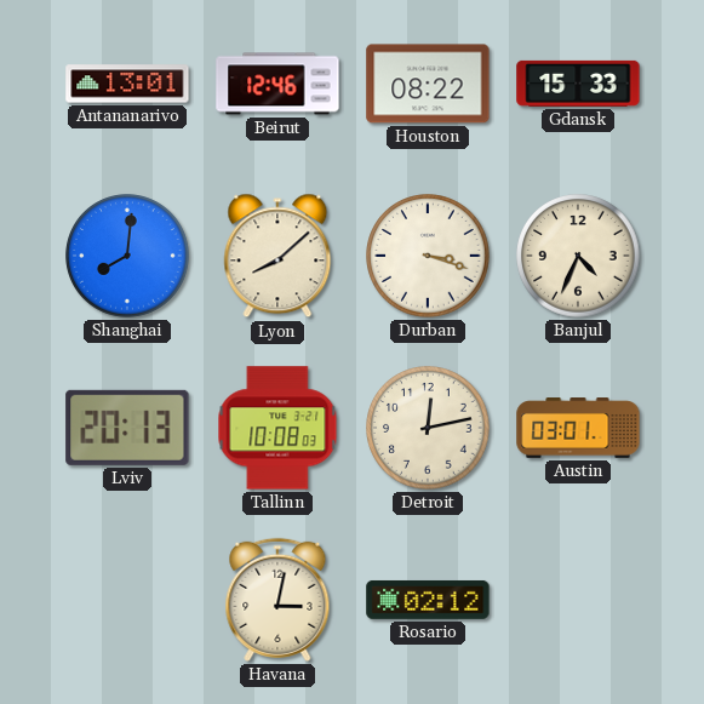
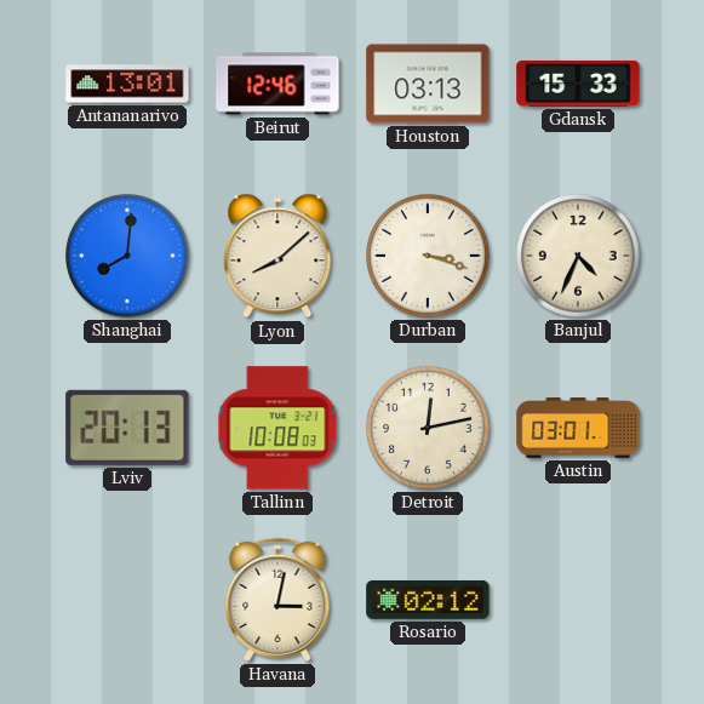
Houston: 08:22 -> 03:13
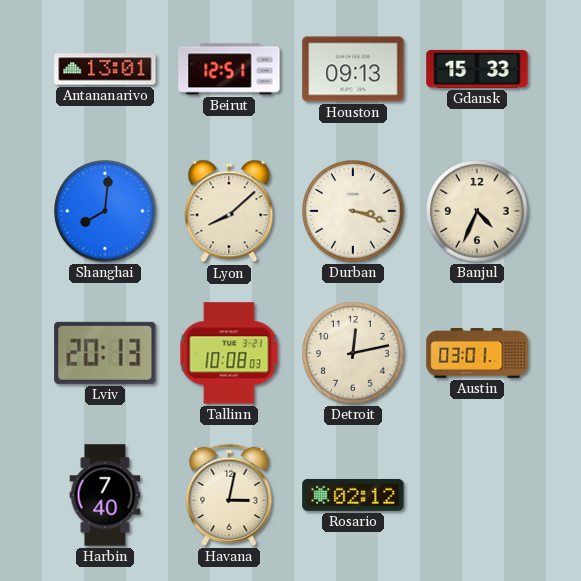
Beirut: 12:46 -> 12:51
Houston: 03:13 -> 09:13
Harbin: none -> 7:40
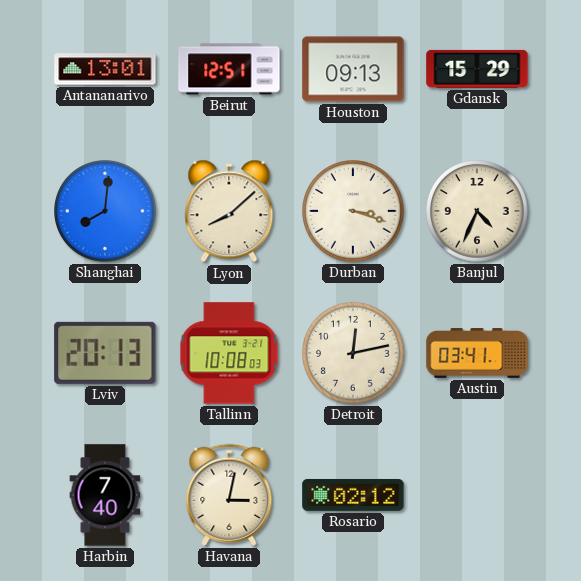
Gdansk: 15:33 -> 15:29
Austin: 03:01 -> 03:41
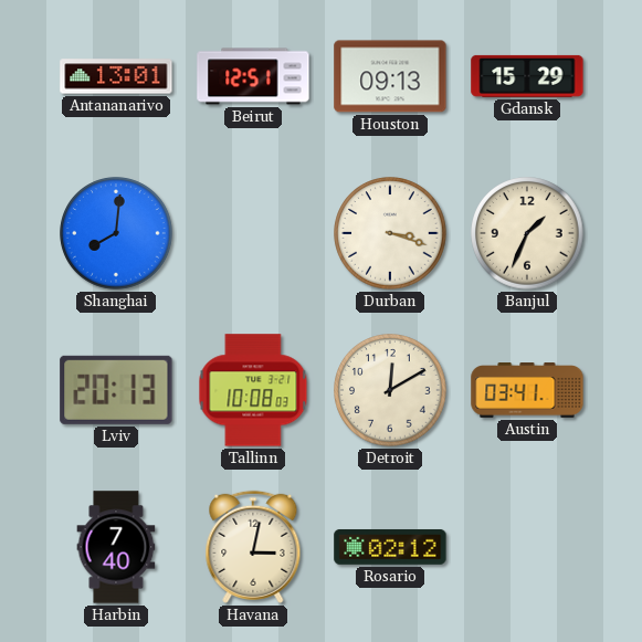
Lyon: 8:08 -> none
Banjul: 4:34 -> 1:34
Detroit: 12:13 -> 12:10
